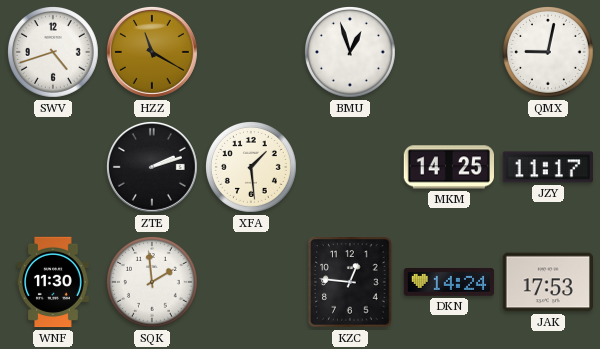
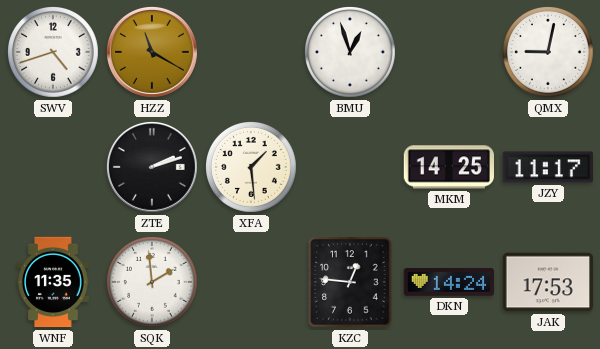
WNF: 11:30 -> 11:35
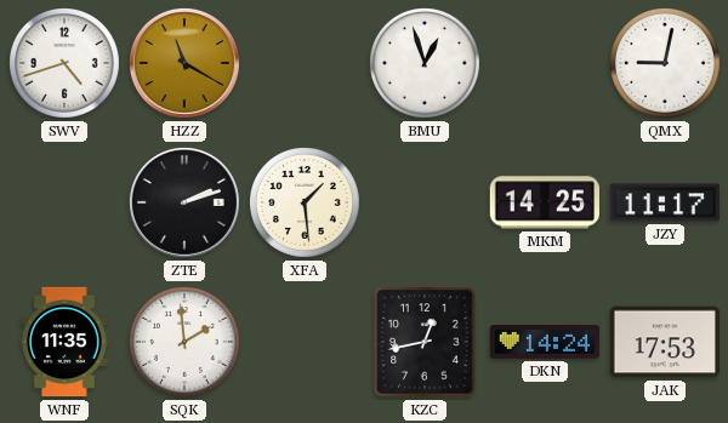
KZC: 12:46 -> 12:43
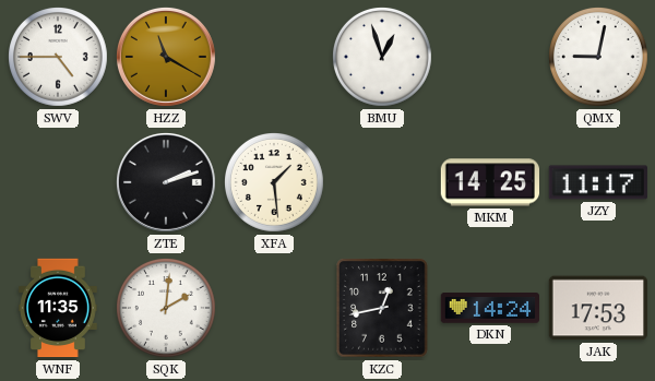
SWV: 4:42 -> 4:45
SQK: 1:59 -> 2:01
